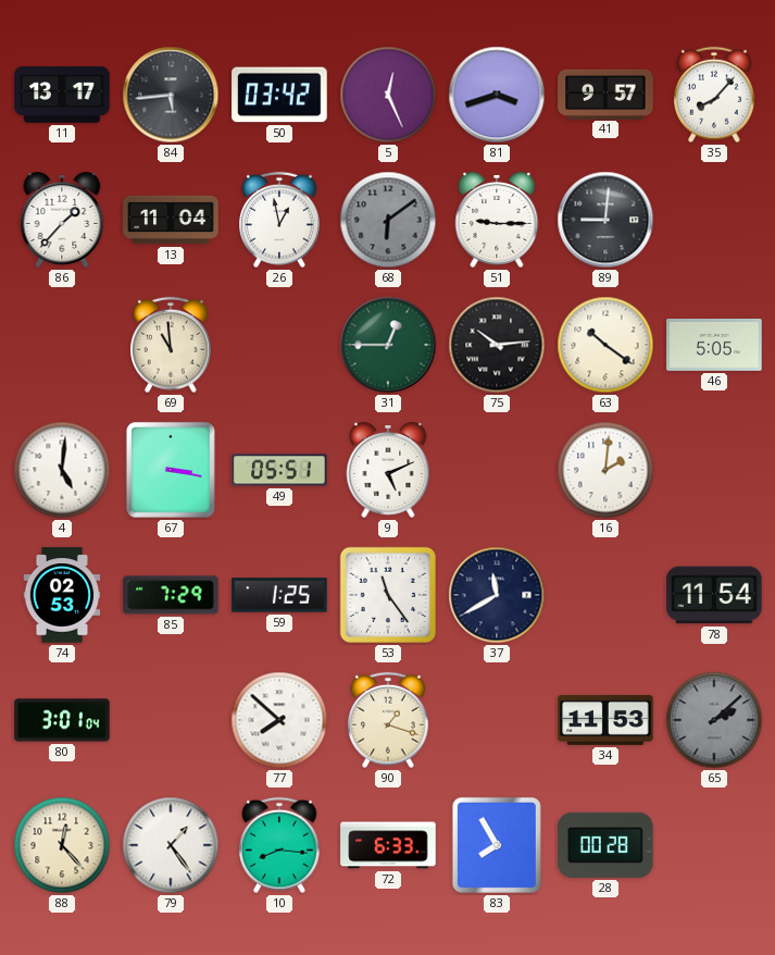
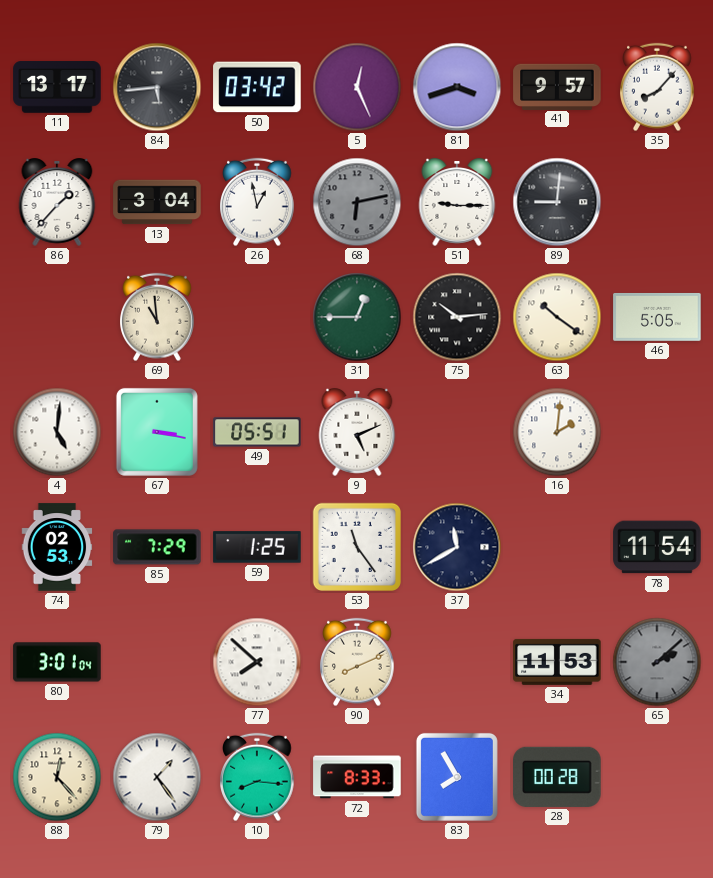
13: 11:04 -> 3:04
68: 6:09 -> 6:13
90: 1:18 -> 8:11
72: 6:33 -> 8:33
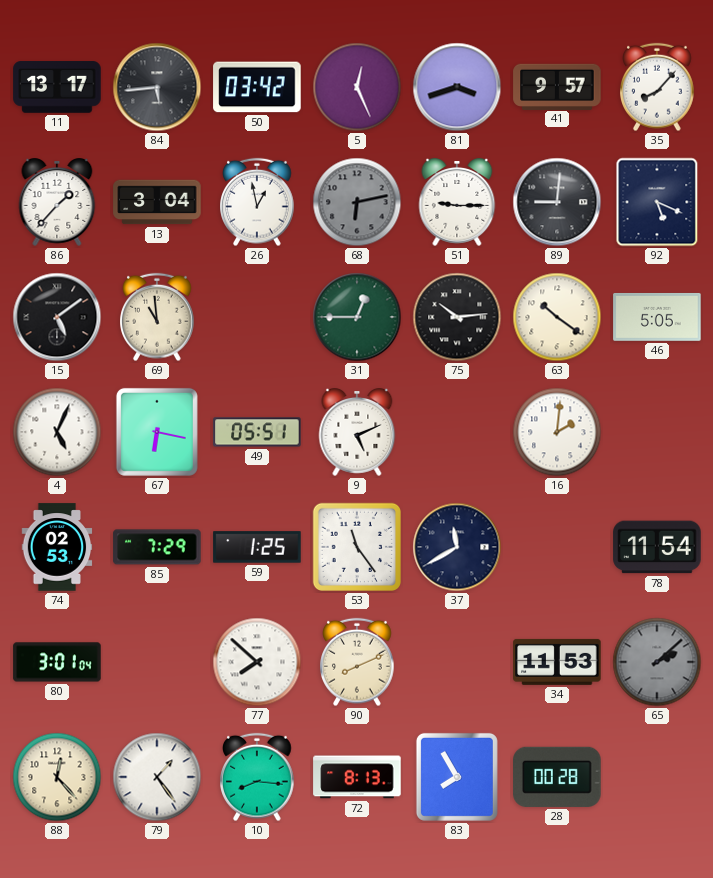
92: none -> 5:19
15: none -> 5:09
4: 5:01 -> 5:04
67: 3:17 -> 6:17
72: 8:33 -> 8:13
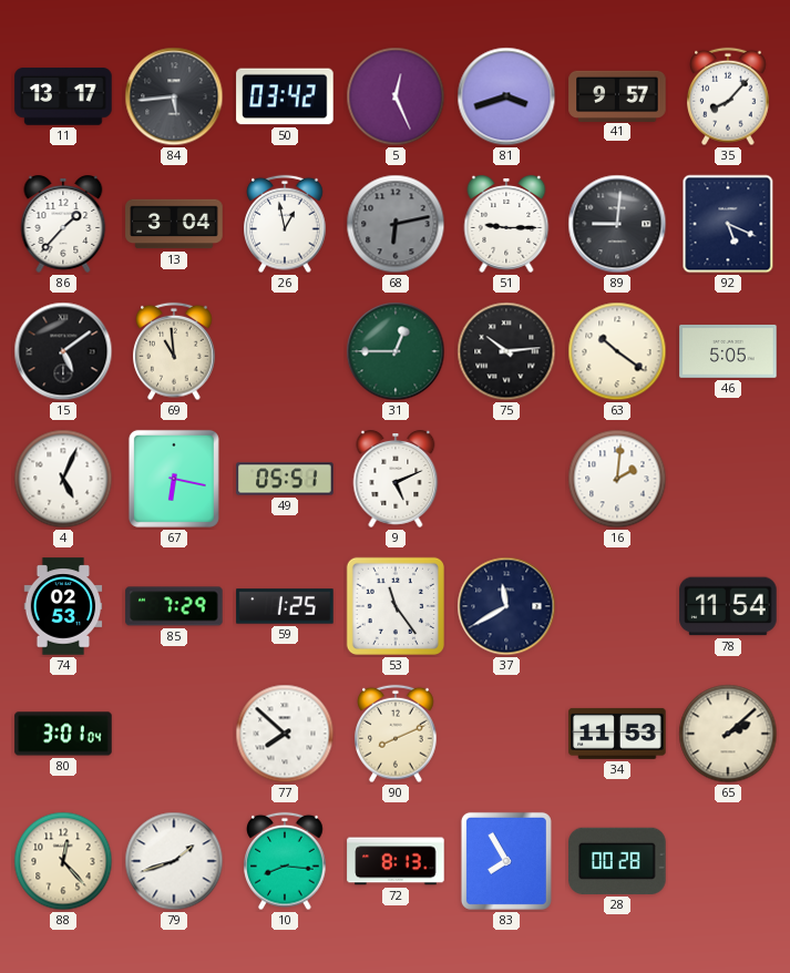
65 dial: grey -> cream
79: 1:24 -> 1:42
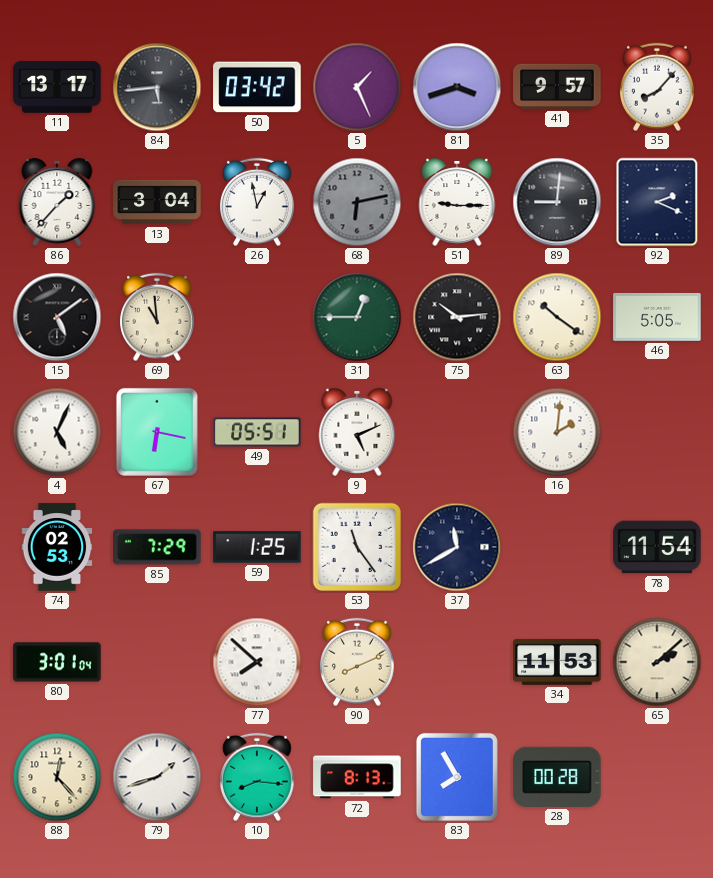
5: 12:26 -> 1:26
92: 5:19 -> 2:19
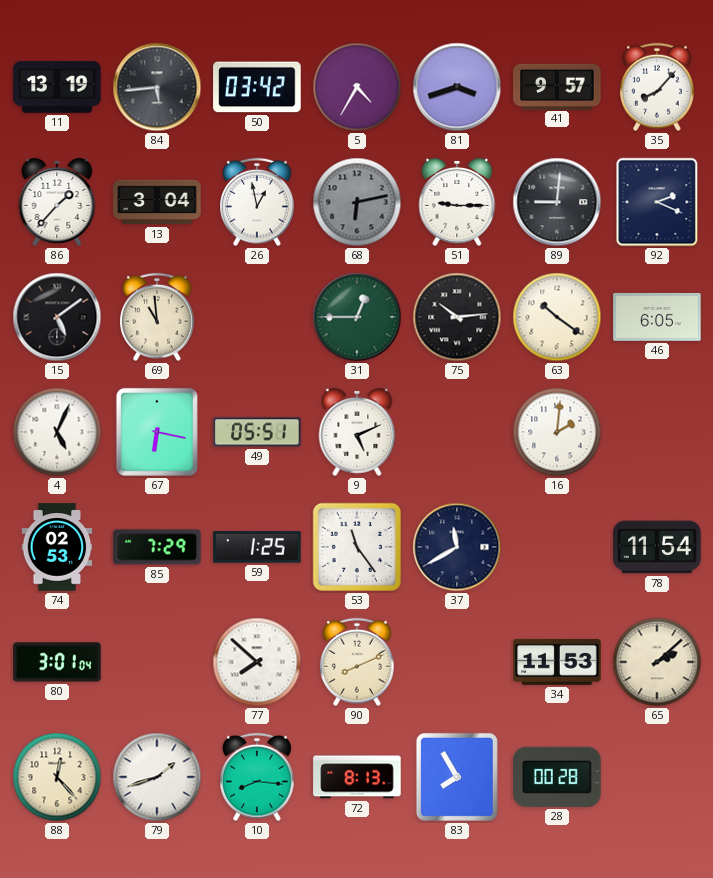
11: 13:17 -> 13:19
5: 1:26 -> 4:35
46: 5:05 -> 6:05
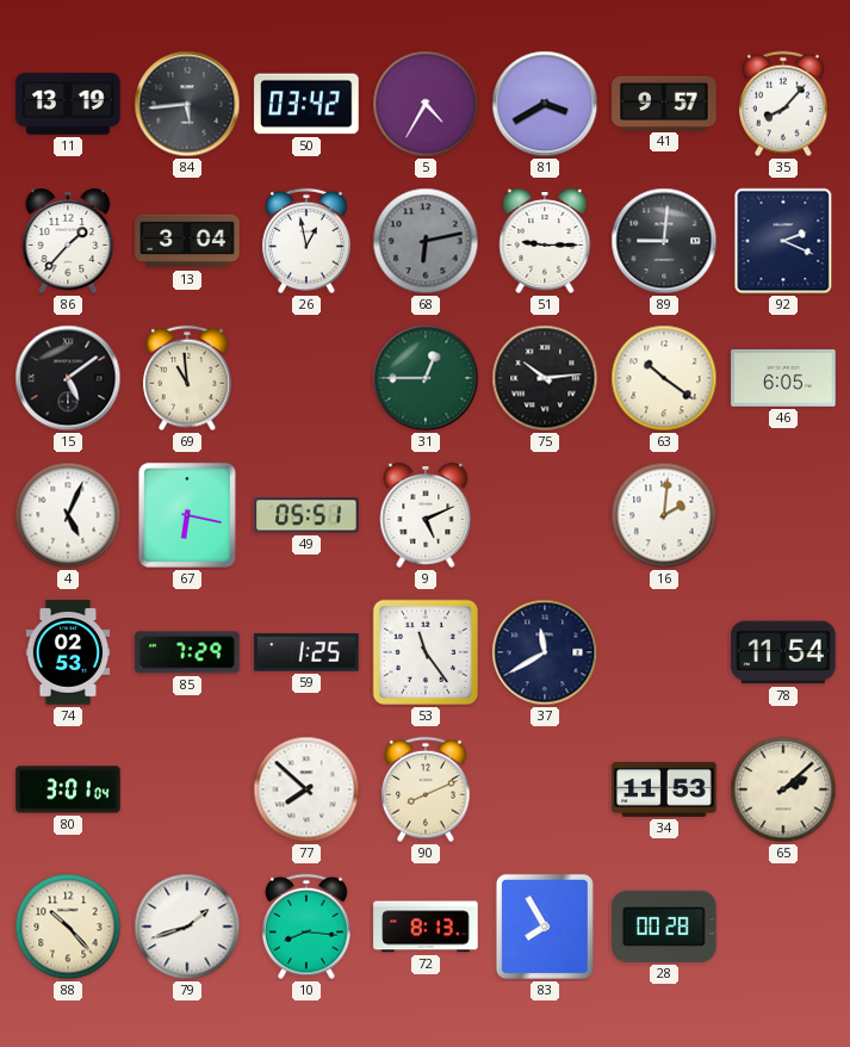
81: 3:42 -> 3:40
88: 12:23 -> 10:23
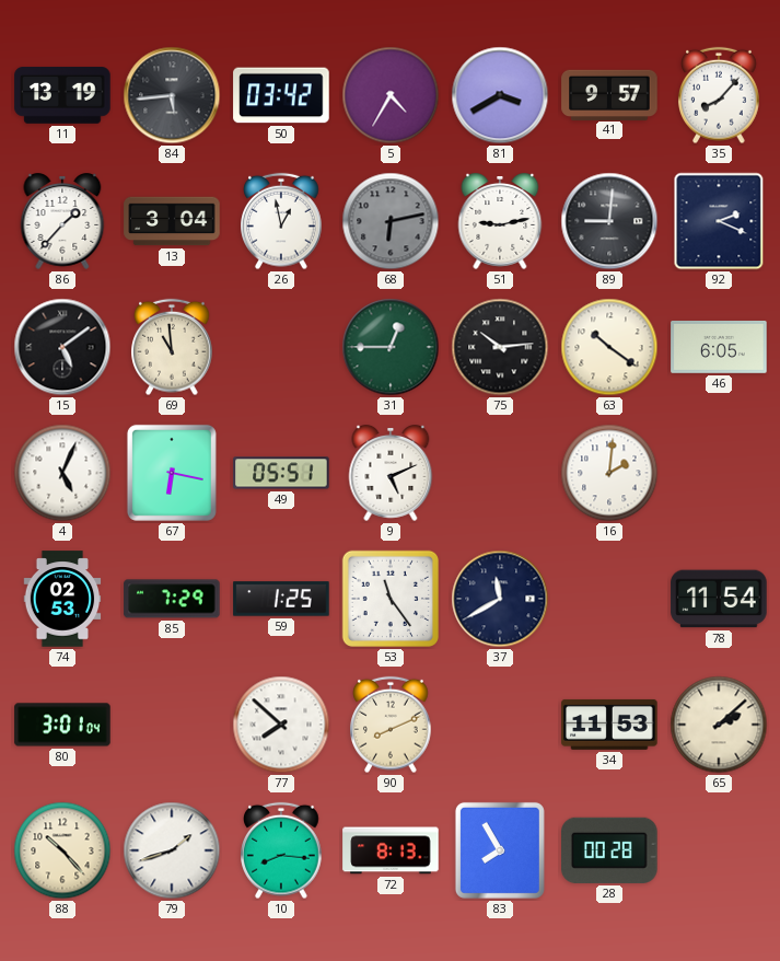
51: 9:15 -> 9:13
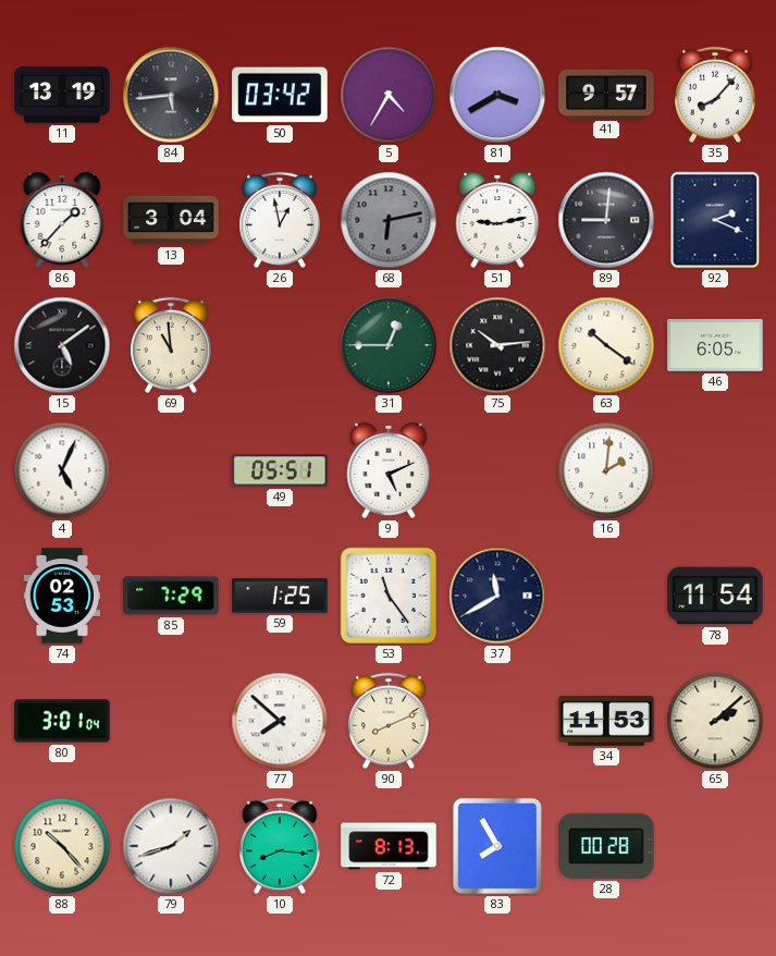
67: 6:17 -> none
